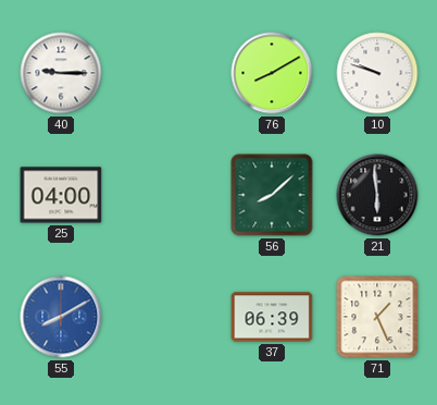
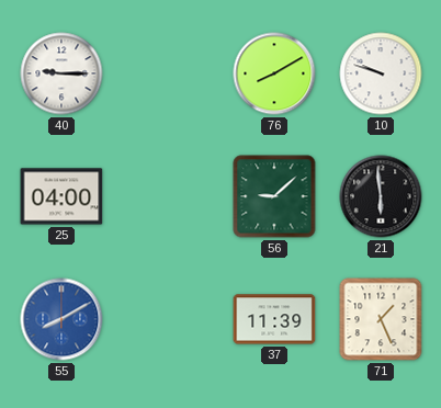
56: 8:08 -> 9:08
37: 06:39 -> 11:39
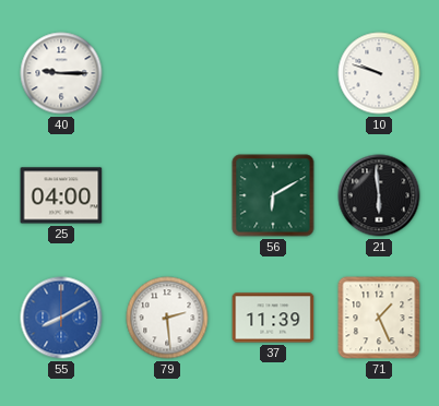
76: 8:10 -> none
56: 9:08 -> 6:10
79: none -> 2:29
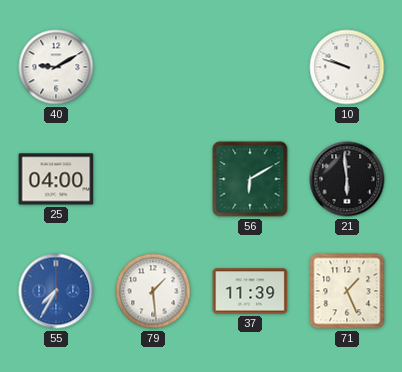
40: 9:15 -> 9:10
55: 8:10 -> 7:35
79: 2:29 -> 1:29
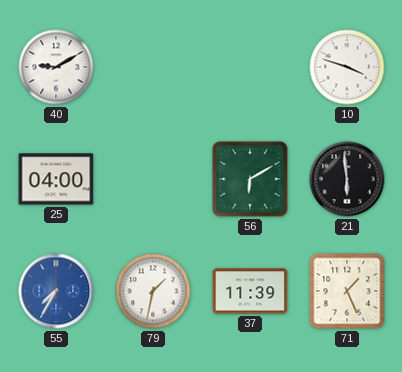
10: 9:48 -> 3:48
79: 1:29 -> 1:32
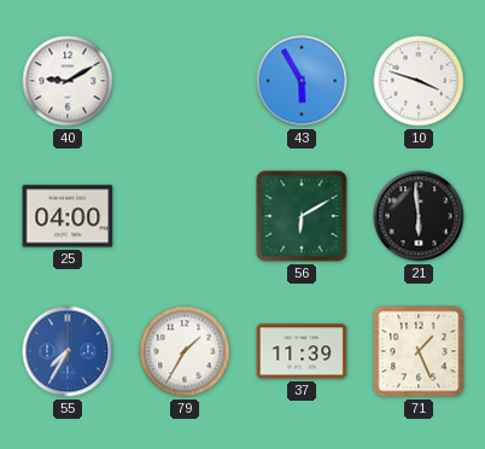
43: none -> 5:55
79: 1:32 -> 1:35
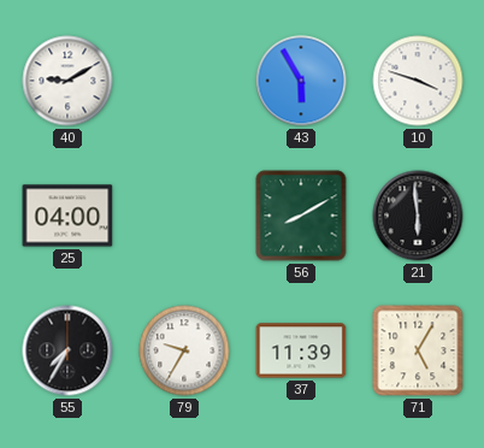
56: 6:10 -> 8:10
55 dial: blue -> black
79: 1:35 -> 9:35
71: 1:26 -> 5:05
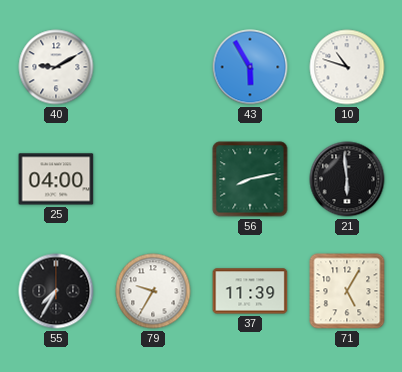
10: 3:48 -> 10:48
56: 8:10 -> 8:13
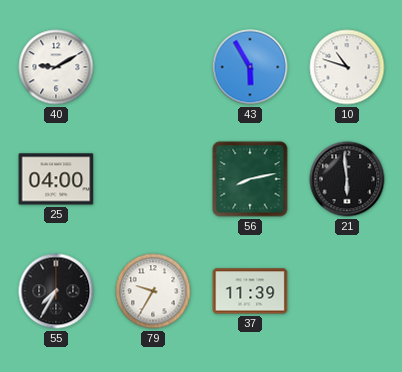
71: 5:05 -> none
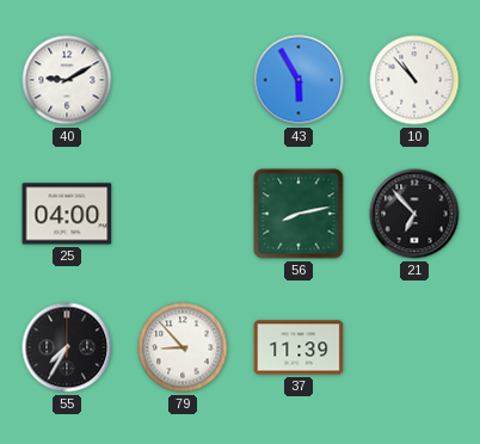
10: 10:48 -> 10:53
21: 5:59 -> 6:53
79: 9:35 -> 8:53
